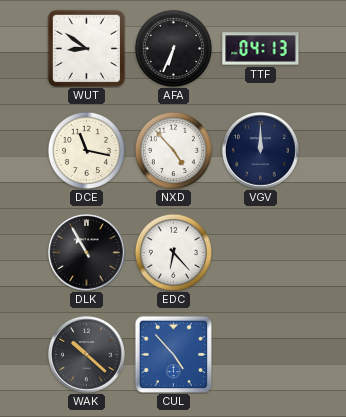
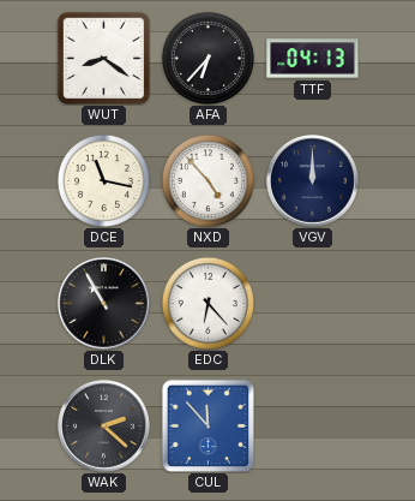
WUT: 8:51 -> 8:21
AFA: 6:34 -> 6:37
WAK: 10:22 -> 2:22
CUL: 4:53 -> 11:53
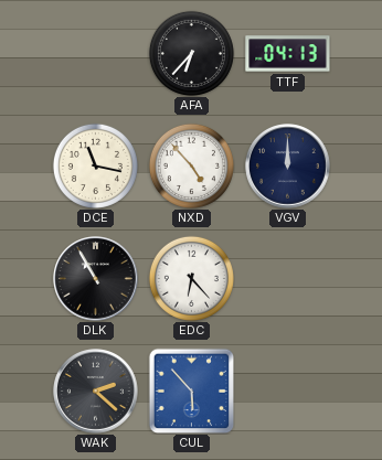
WUT: 8:21 -> none
CUL: 11:53 -> 5:53
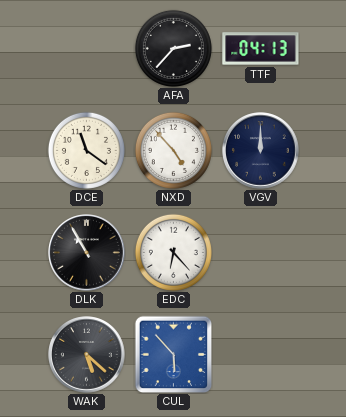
AFA: 6:37 -> 2:37
DCE: 11:17 -> 11:21
WAK: 2:22 -> 5:22
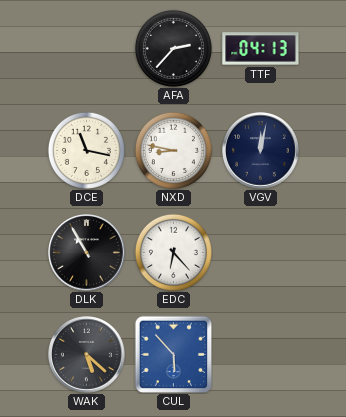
DCE: 11:21 -> 11:17
NXD: 4:53 -> 8:47
VGV: 12:00 -> 12:02
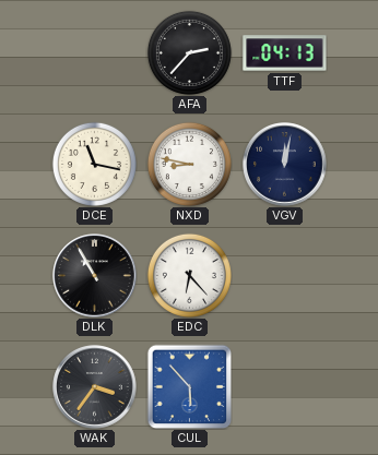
WAK: 5:22 -> 3:36
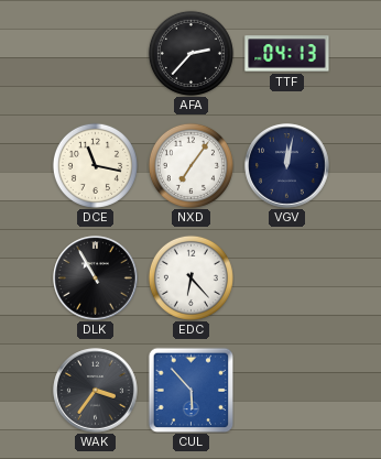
NXD: 8:47 -> 7:06
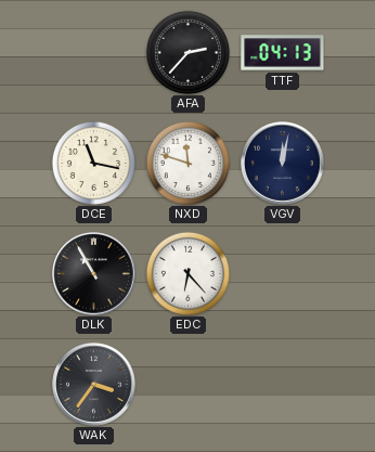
NXD: 7:06 -> 11:48
CUL: 5:53 -> none
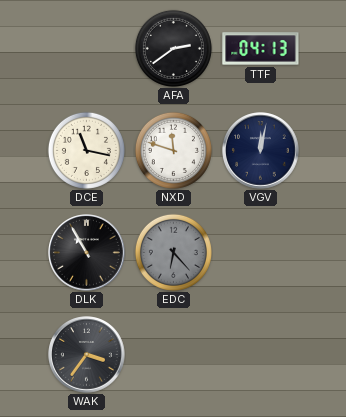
AFA: 2:37 -> 2:39
EDC dial: white -> grey
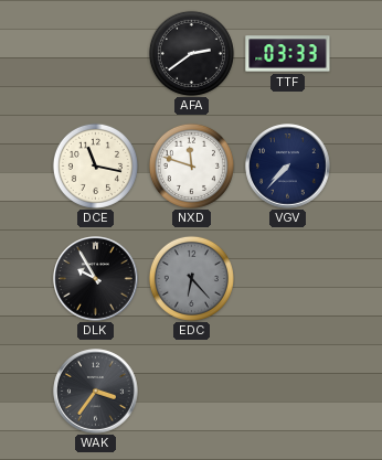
TTF: 04:13 -> 03:33
VGV: 12:02 -> 7:37
DLK: 10:55 -> 9:55
